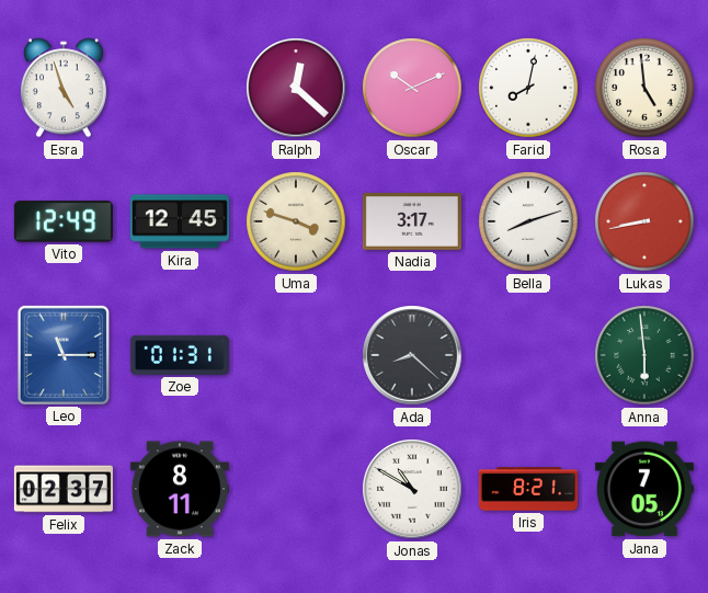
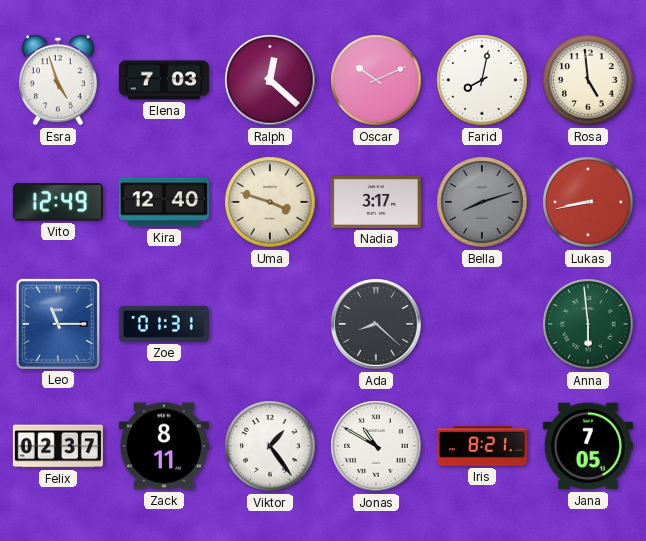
Elena: none -> 7:03
Kira: 12:45 -> 12:40
Bella dial: white -> grey
Viktor: none -> 1:24
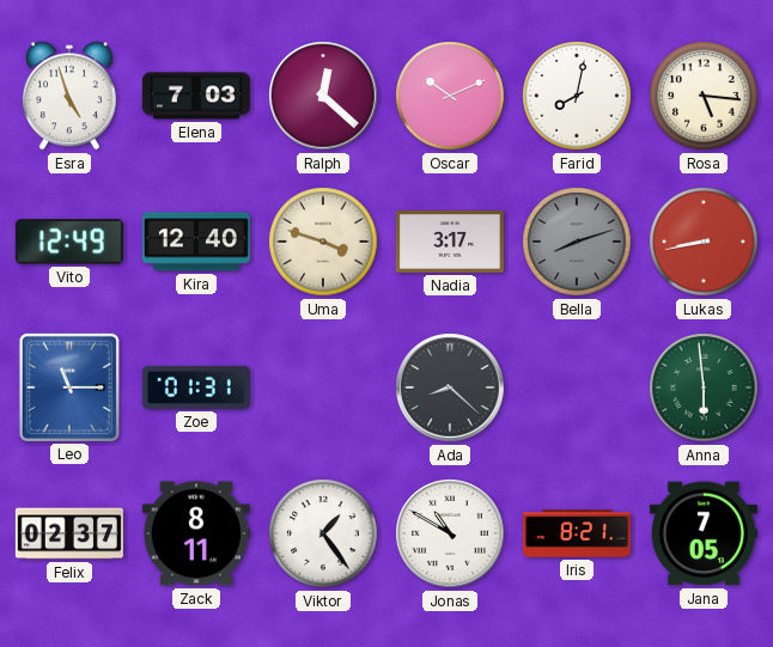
Rosa: 4:59 -> 5:16
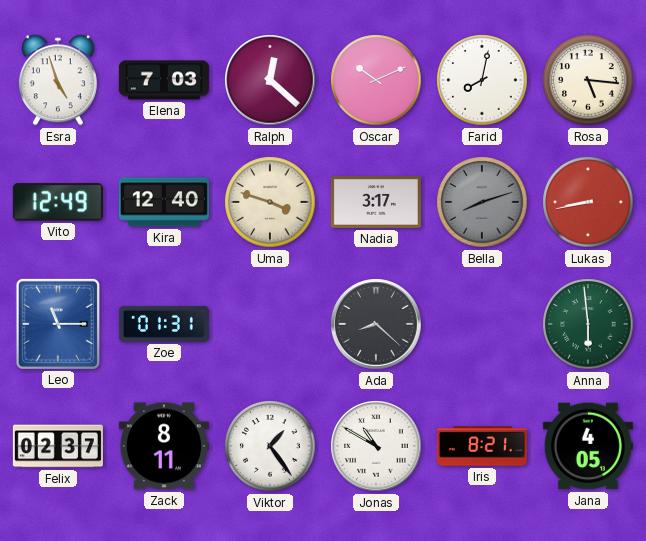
Jana: 7:05 -> 4:05
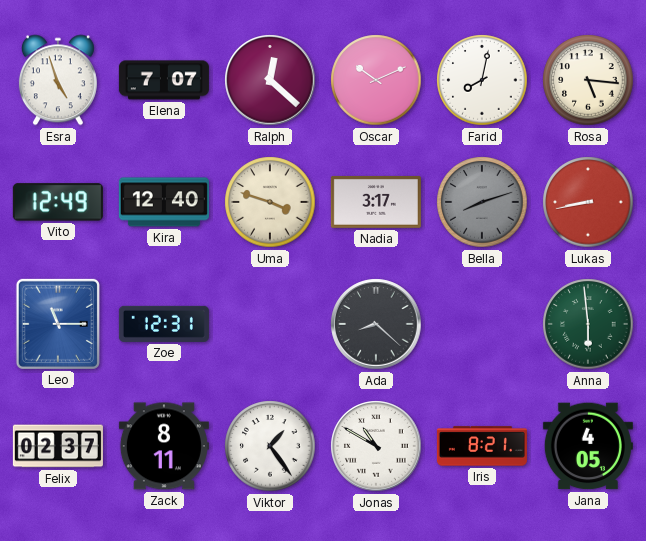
Elena: 7:03 -> 7:07
Zoe: 01:31 -> 12:31
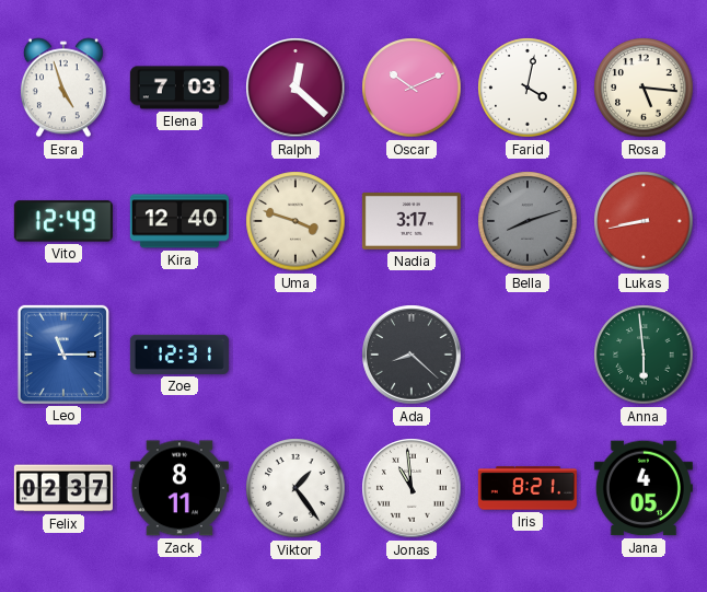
Elena: 7:07 -> 7:03
Farid: 8:02 -> 4:02
Jonas: 10:50 -> 10:59
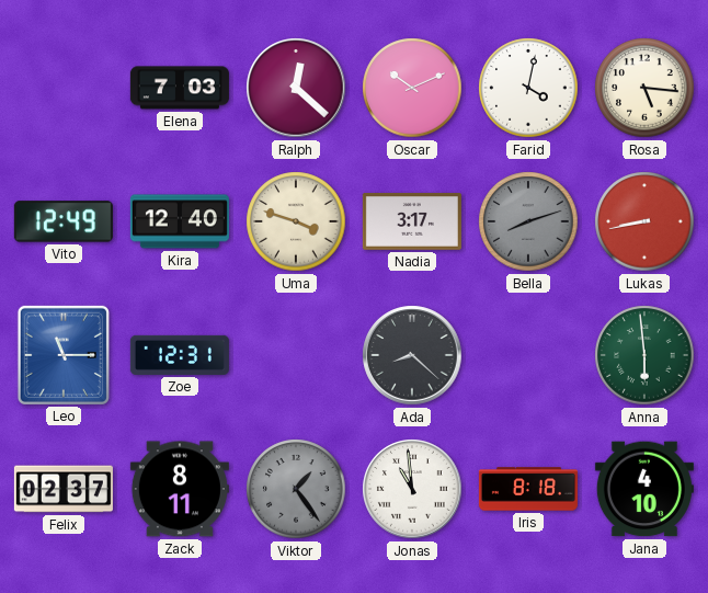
Esra: 4:57 -> none
Viktor dial: white -> grey
Iris: 8:21 -> 8:18
Jana: 4:05 -> 4:10
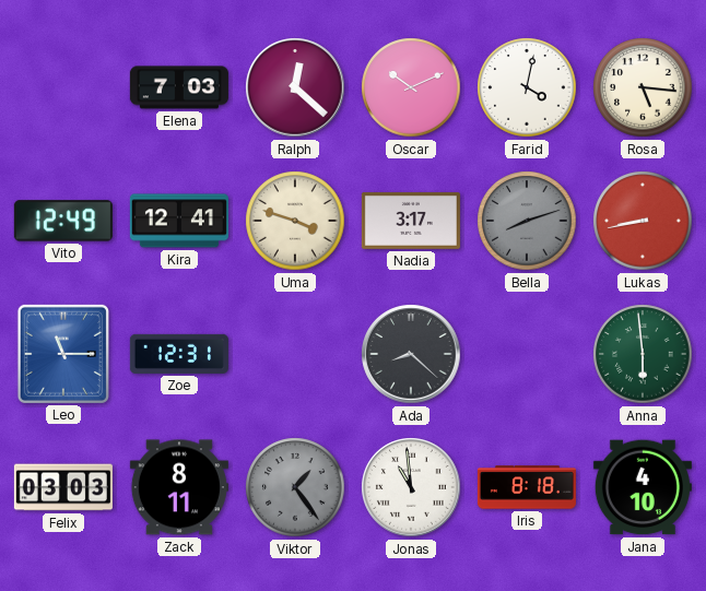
Kira: 12:40 -> 12:41
Felix: 02:37 -> 03:03
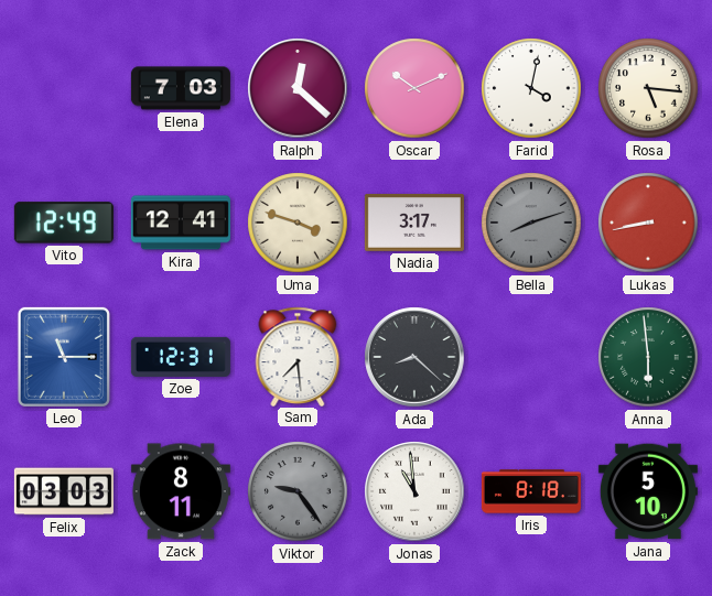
Sam: none -> 7:29
Viktor: 1:24 -> 9:24
Jana: 4:10 -> 5:10
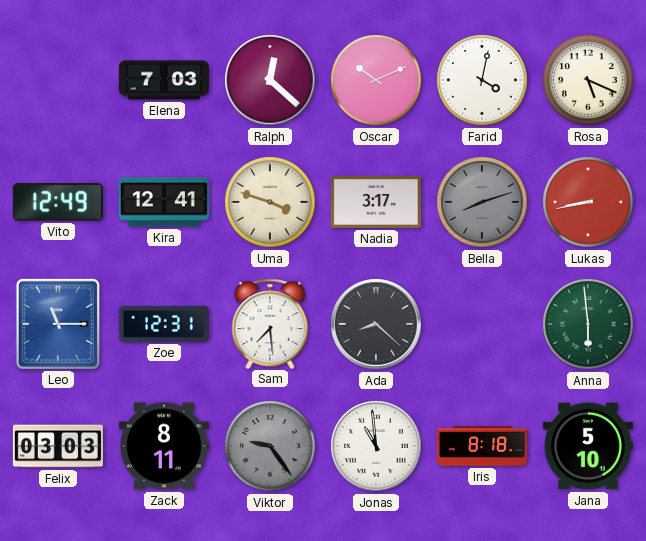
Rosa: 5:16 -> 5:19
